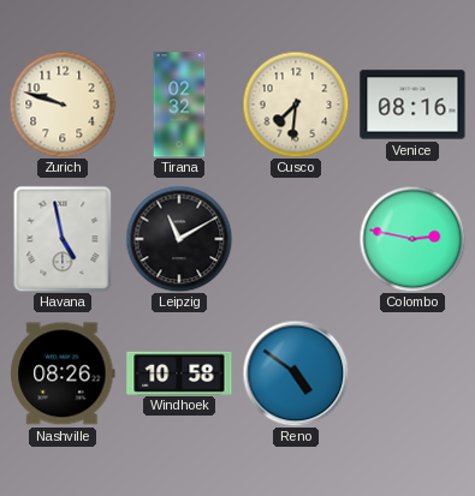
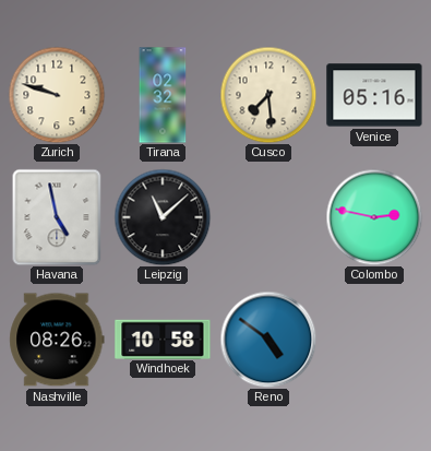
Cusco: 7:31 -> 7:29
Venice: 08:16 -> 05:16
Leipzig: 11:10 -> 11:08
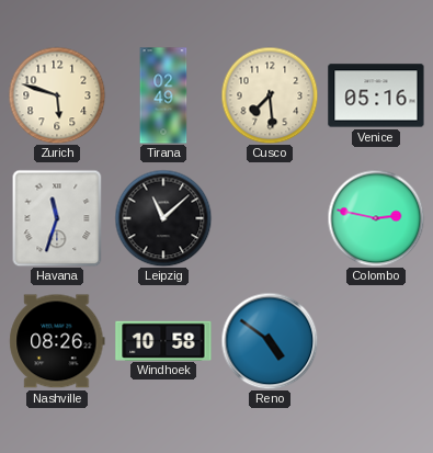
Zurich: 9:48 -> 5:48
Tirana: 02:32 -> 02:49
Havana: 4:58 -> 11:33
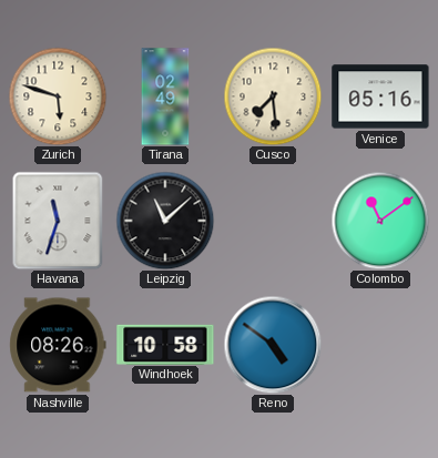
Colombo: 2:47 -> 11:09
